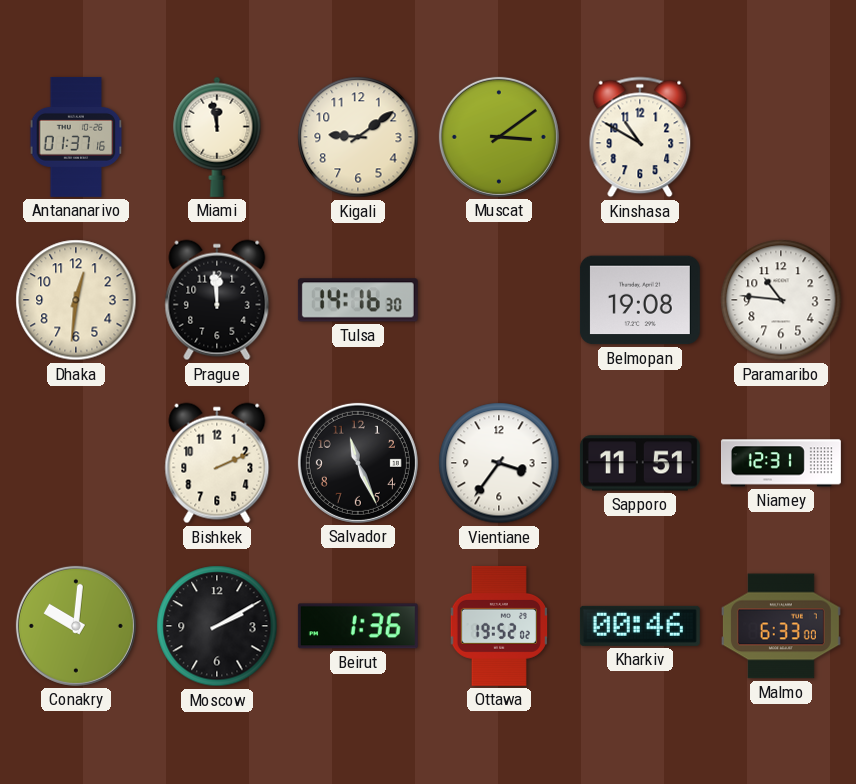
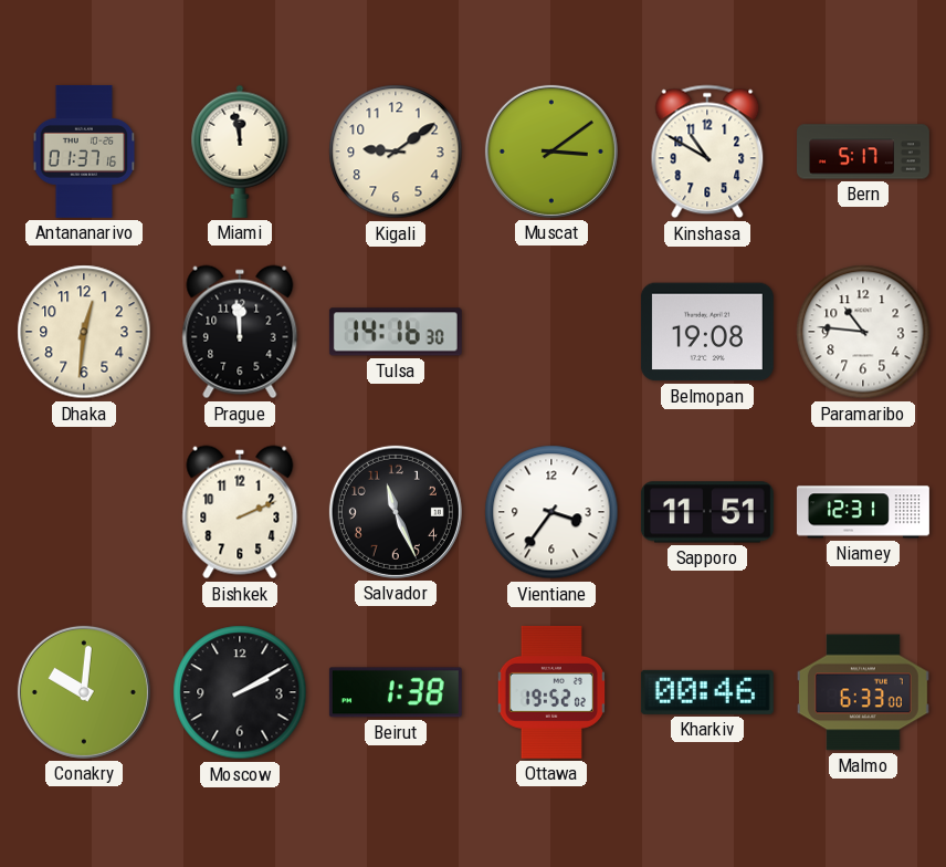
Bern: none -> 5:17
Beirut: 1:36 -> 1:38
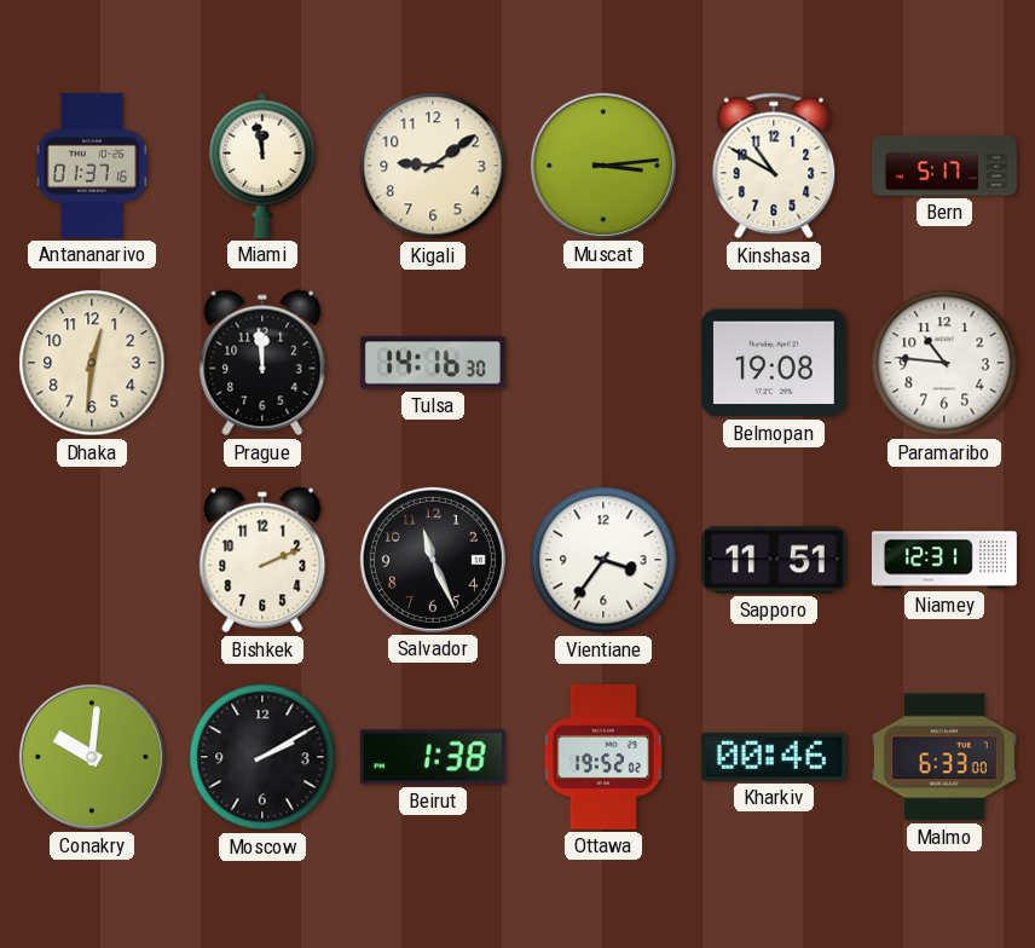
Muscat: 3:09 -> 3:14
